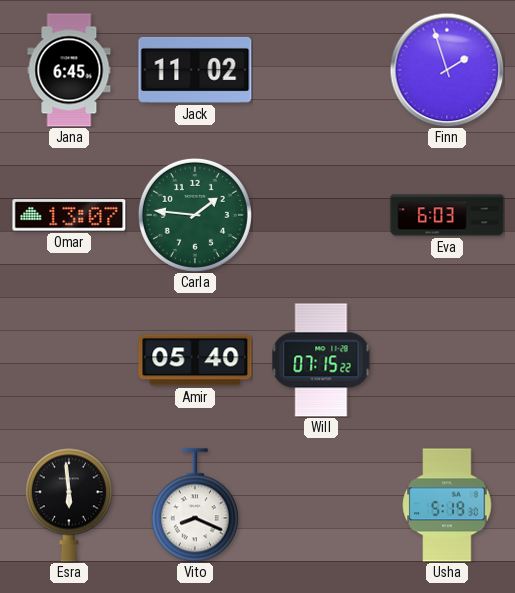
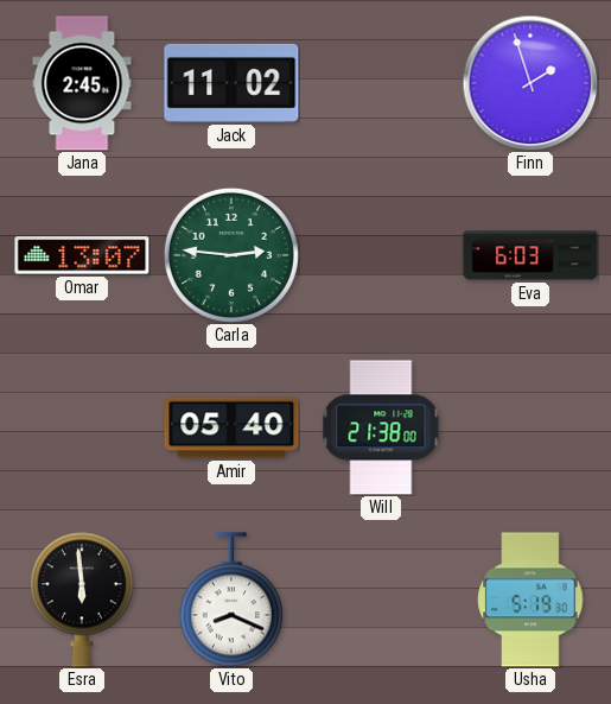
Jana: 6:45 -> 2:45
Carla: 1:46 -> 2:46
Will: 07:15 -> 21:38
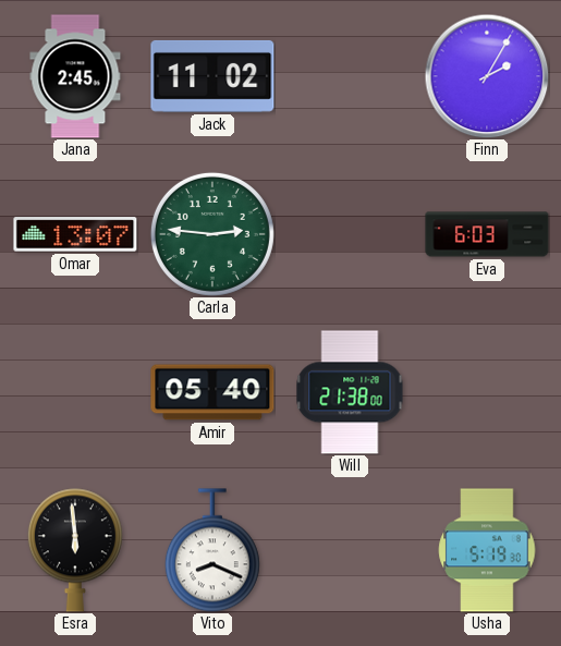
Finn: 1:57 -> 2:05
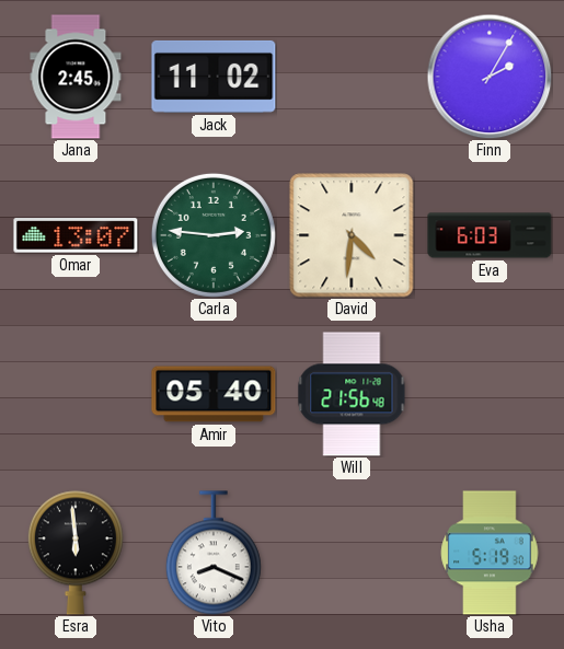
David: none -> 4:31
Will: 21:38 -> 21:56
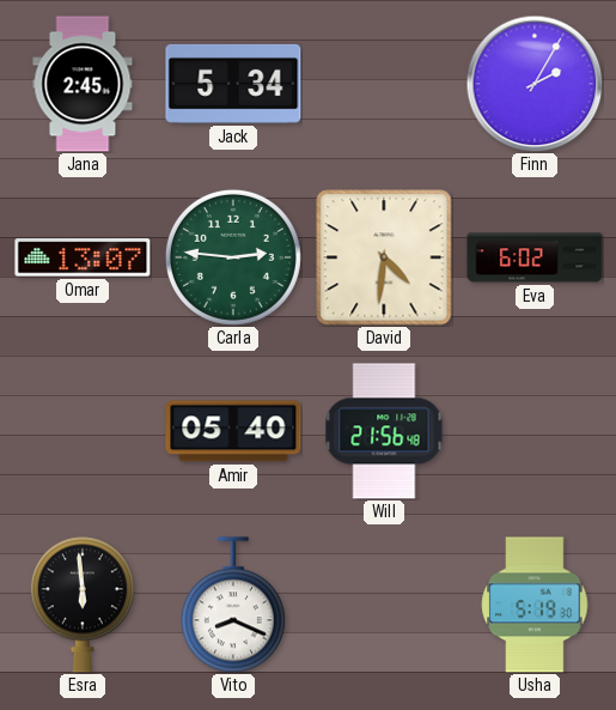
Jack: 11:02 -> 5:34
Eva: 6:03 -> 6:02
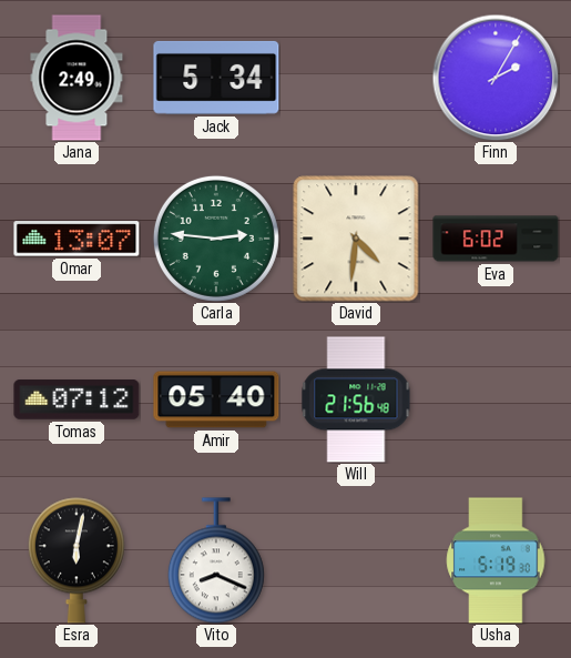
Jana: 2:45 -> 2:49
Tomas: none -> 07:12
Esra: 5:59 -> 6:02
